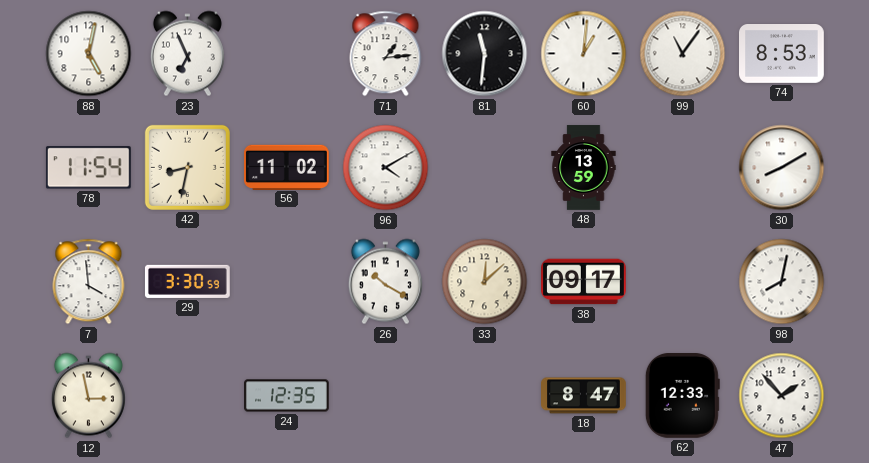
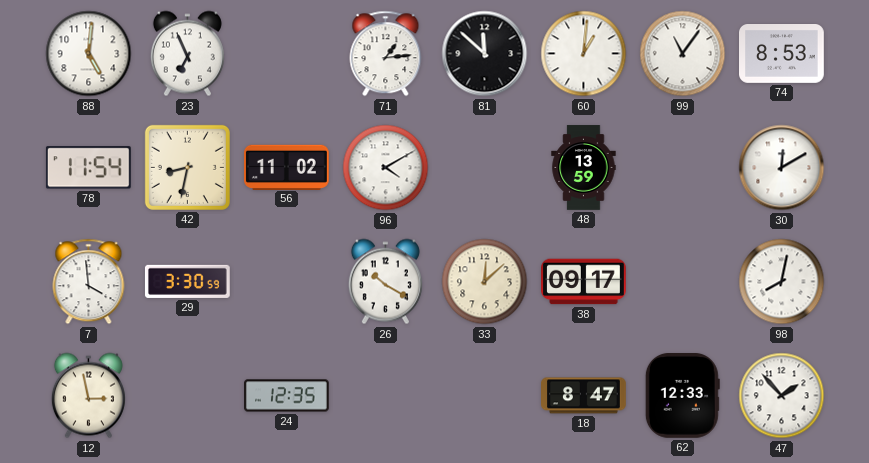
88: 5:02 -> 5:01
81: 11:31 -> 11:52
30: 8:10 -> 12:10
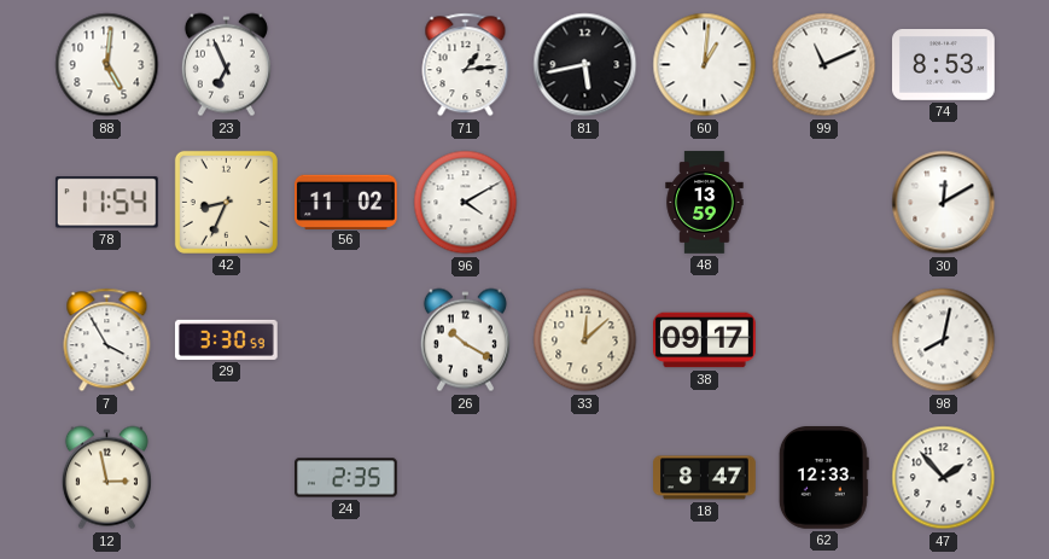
81: 11:52 -> 5:43
99: 11:06 -> 11:11
42: 8:32 -> 8:34
7: 3:59 -> 3:55
24: 12:35 -> 2:35
